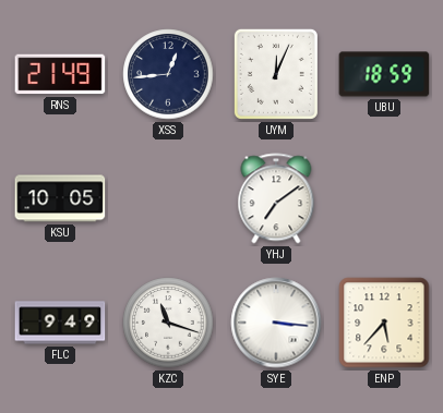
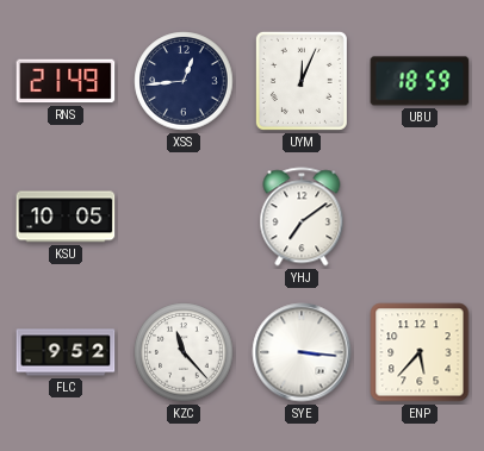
FLC: 9:49 -> 9:52
KZC: 11:18 -> 11:23
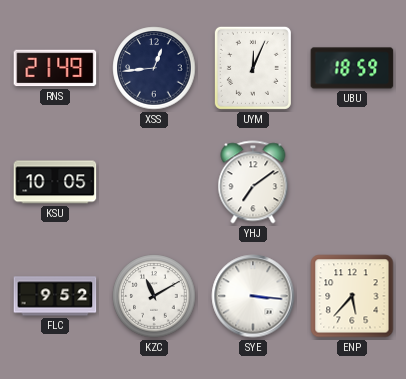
KZC: 11:23 -> 11:10
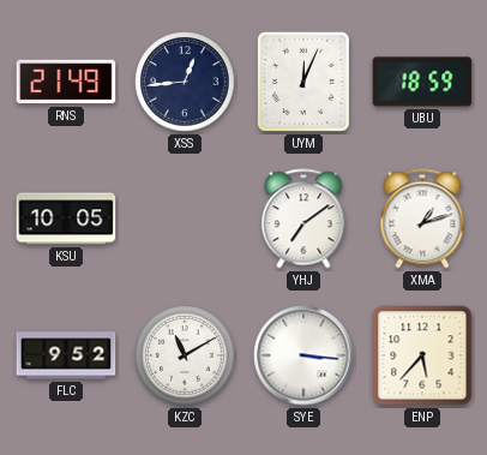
XMA: none -> 1:12
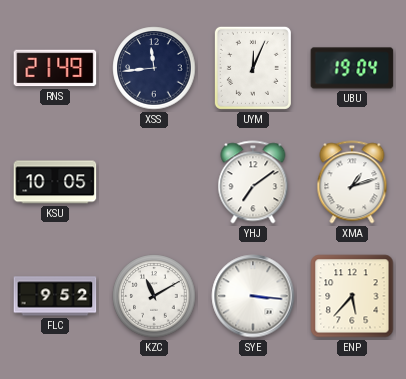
XSS: 12:44 -> 11:44
UBU: 18:59 -> 19:04
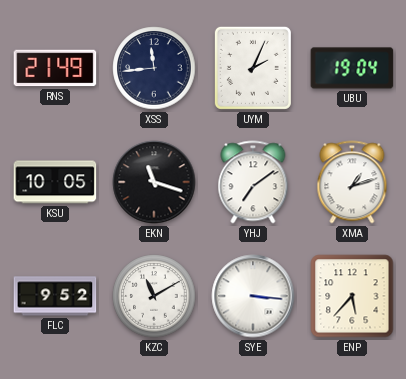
UYM: 12:04 -> 2:04
EKN: none -> 11:18
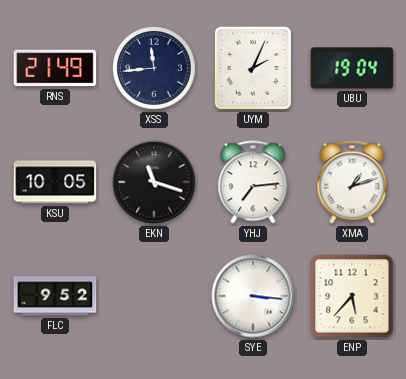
YHJ: 7:09 -> 7:14
KZC: 11:10 -> none
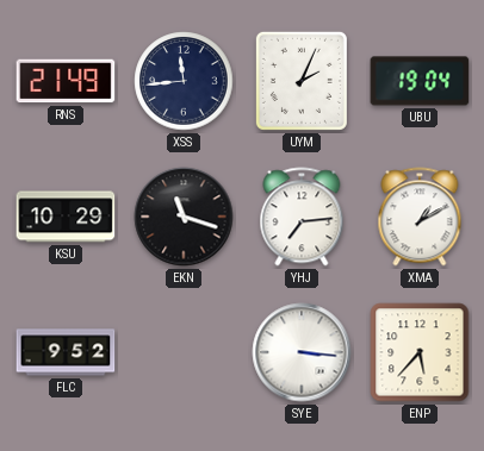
KSU: 10:05 -> 10:29
XMA: 1:12 -> 1:10
